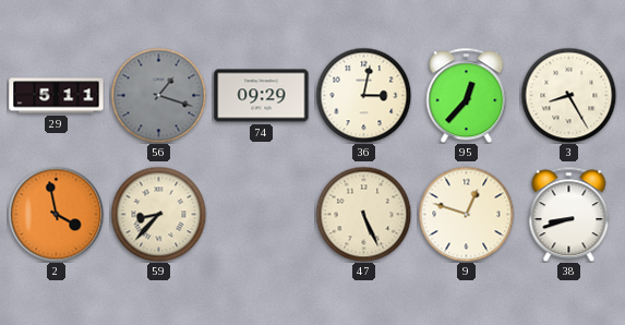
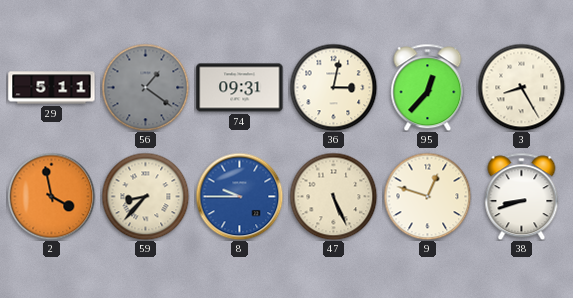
56: 1:18 -> 1:21
74: 09:29 -> 09:31
8: none -> 9:45
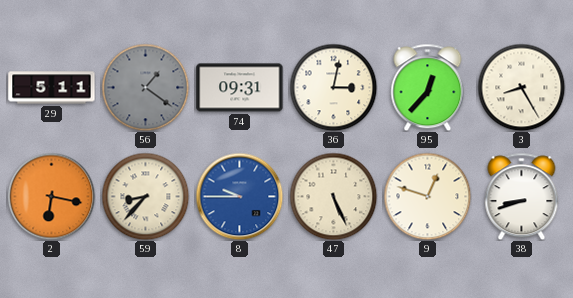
2: 3:58 -> 6:17
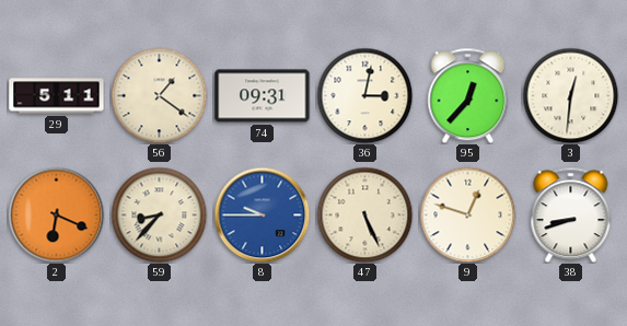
56 dial: grey -> cream
3: 8:25 -> 12:31
2: 6:17 -> 6:19
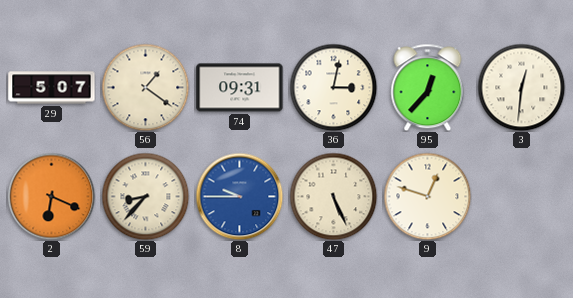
29: 5:11 -> 5:07
38: 8:42 -> none
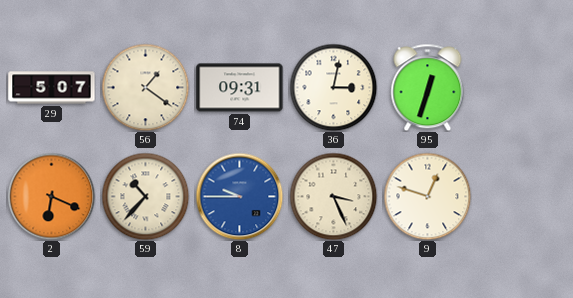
95: 12:37 -> 12:33
3: 12:31 -> none
59: 8:37 -> 10:37
47: 5:26 -> 3:26
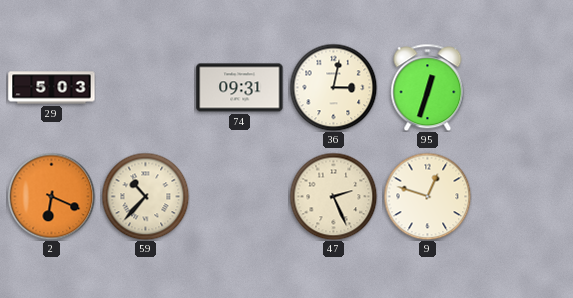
29: 5:07 -> 5:03
56: 1:21 -> none
8: 9:45 -> none
47: 3:26 -> 2:26
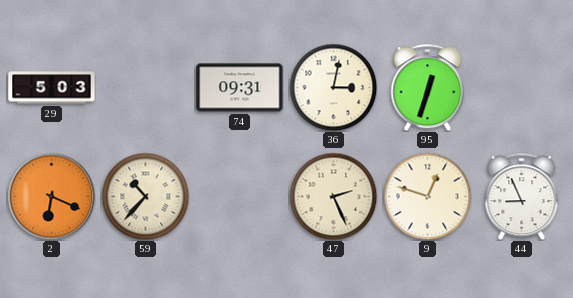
44: none -> 8:56
